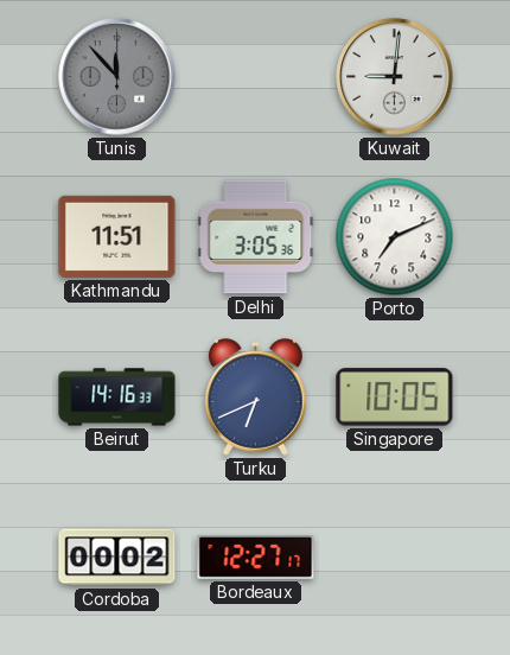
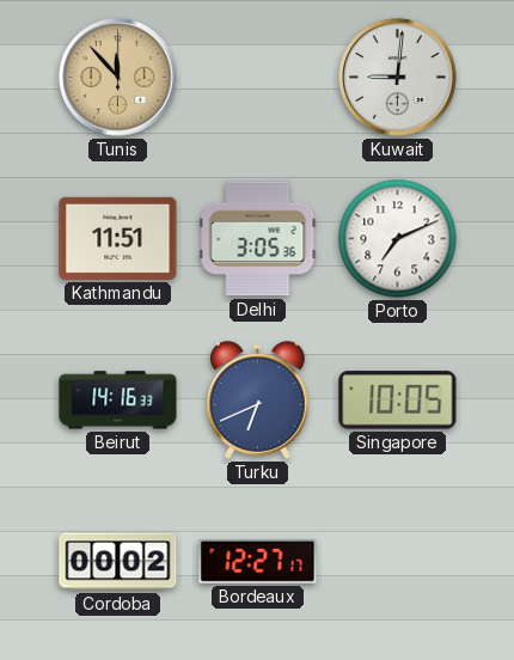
Tunis dial: grey -> champagne
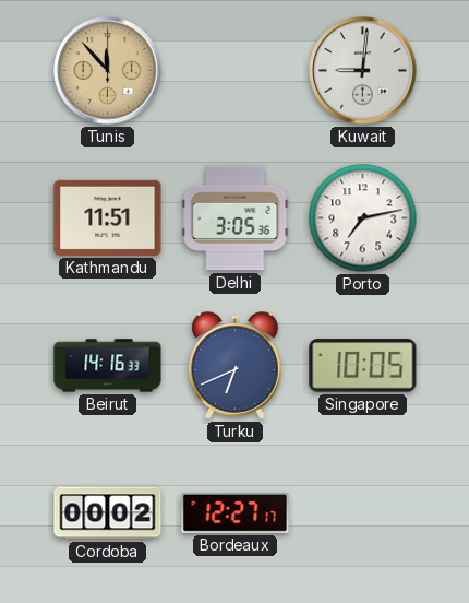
Porto: 7:11 -> 7:13
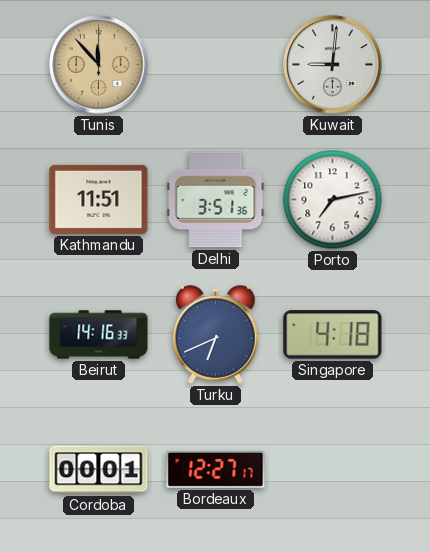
Delhi: 3:05 -> 3:51
Singapore: 10:05 -> 4:18
Cordoba: 00:02 -> 00:01
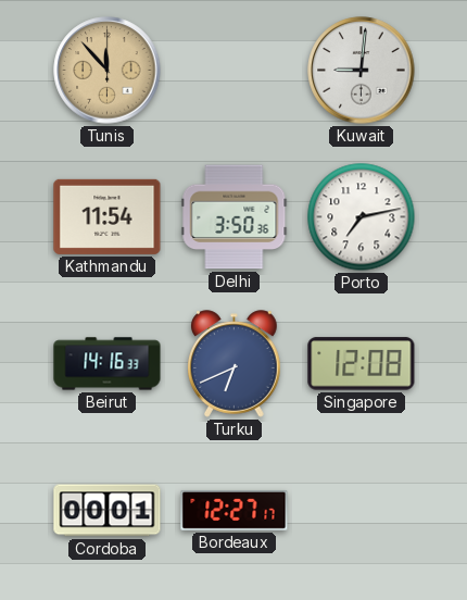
Kathmandu: 11:51 -> 11:54
Delhi: 3:51 -> 3:50
Singapore: 4:18 -> 12:08
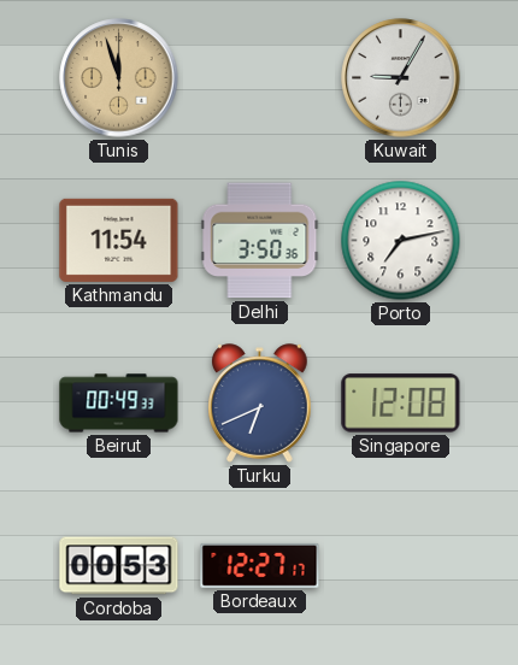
Tunis: 11:53 -> 11:57
Kuwait: 9:01 -> 9:05
Beirut: 14:16 -> 00:49
Cordoba: 00:01 -> 00:53
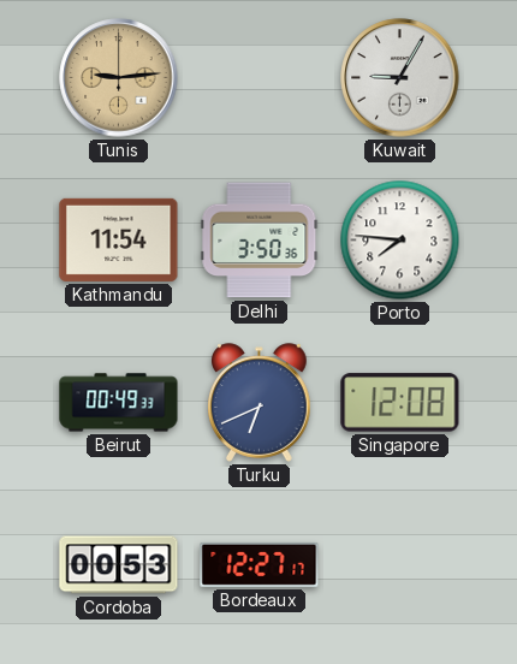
Tunis: 11:57 -> 9:14
Porto: 7:13 -> 7:46
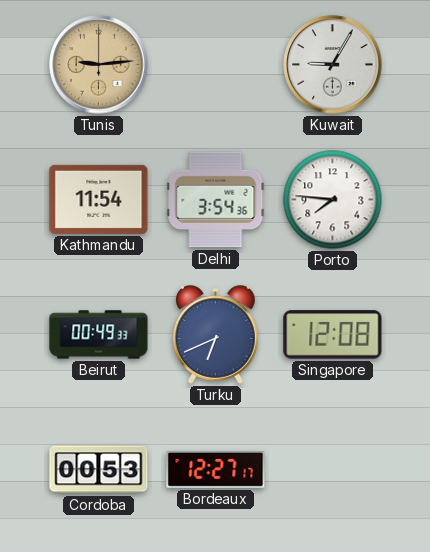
Delhi: 3:50 -> 3:54
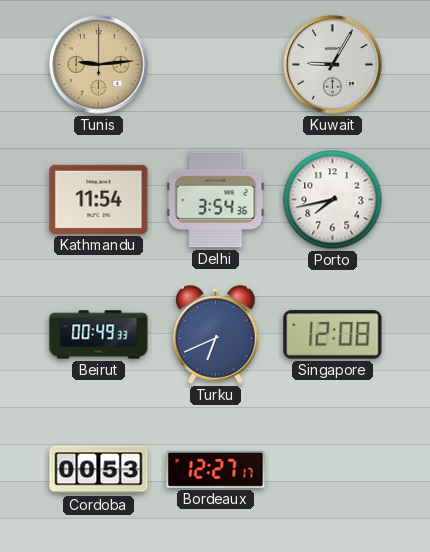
Porto: 7:46 -> 7:43
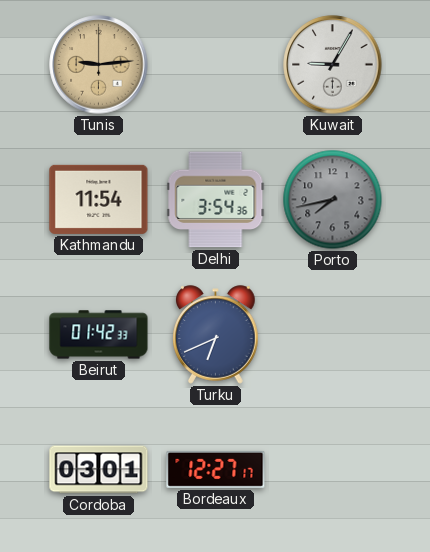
Porto dial: white -> grey
Beirut: 00:49 -> 01:42
Singapore: 12:08 -> none
Cordoba: 00:53 -> 03:01
